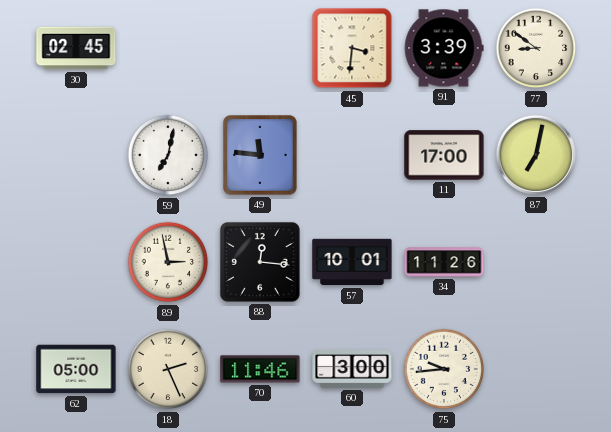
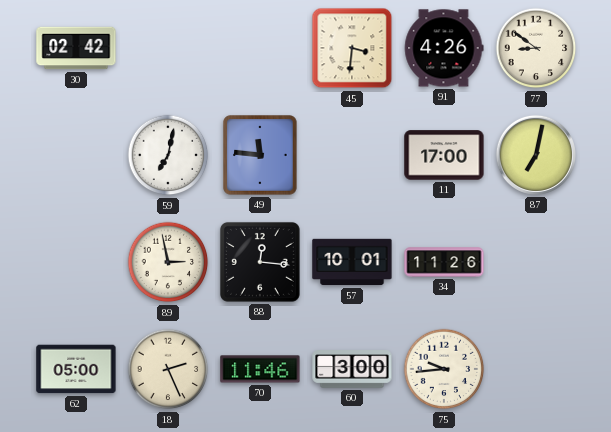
30: 02:45 -> 02:42
91: 3:39 -> 4:26
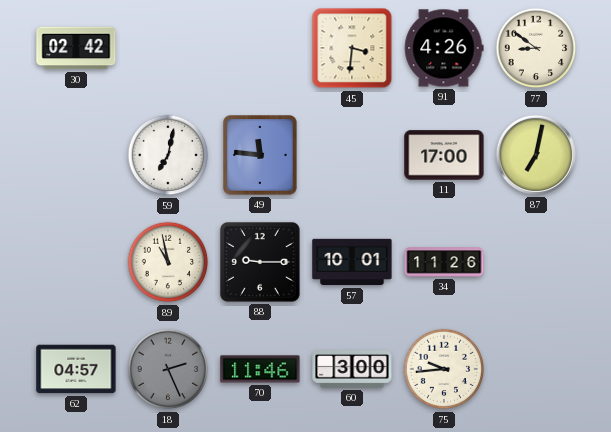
89: 2:58 -> 10:58
88: 12:16 -> 9:15
62: 05:00 -> 04:57
18 dial: cream -> grey
